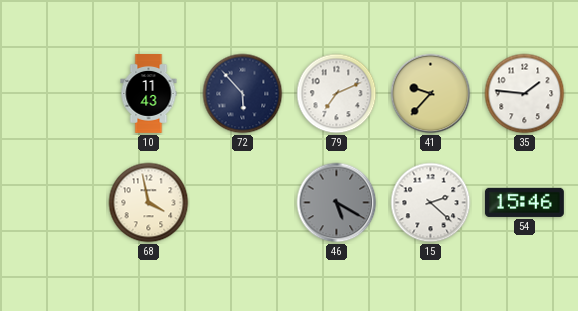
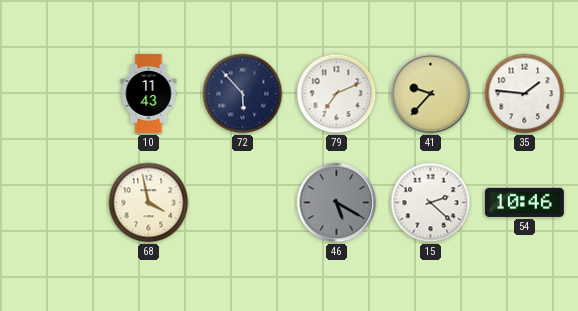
54: 15:46 -> 10:46
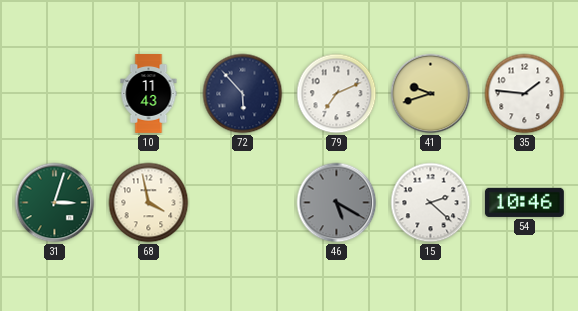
41: 9:37 -> 9:42
31: none -> 3:03
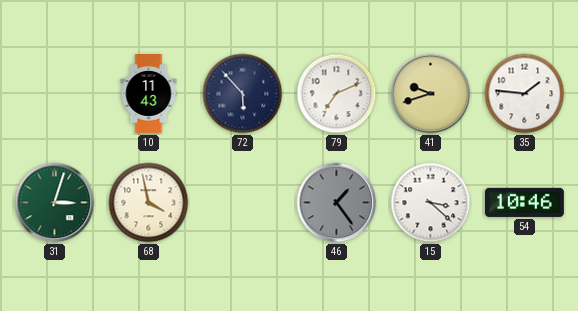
46: 5:20 -> 1:24
15: 2:22 -> 3:22
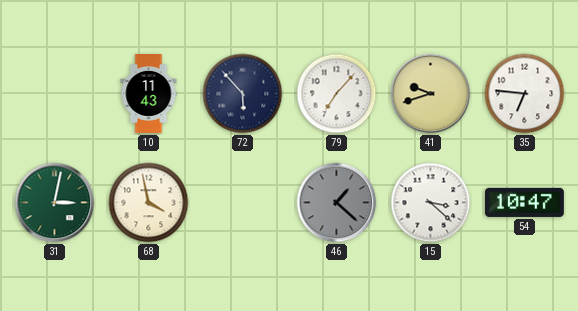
79: 7:11 -> 7:07
35: 1:46 -> 6:46
31: 3:03 -> 3:02
46: 1:24 -> 1:22
54: 10:46 -> 10:47
